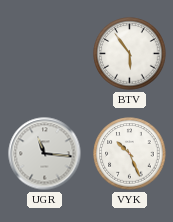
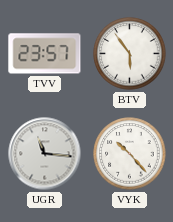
TVV: none -> 23:57
VYK: 10:26 -> 10:23
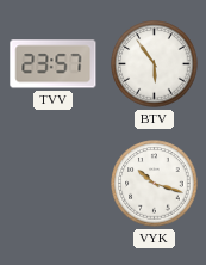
UGR: 11:16 -> none
VYK: 10:23 -> 10:18
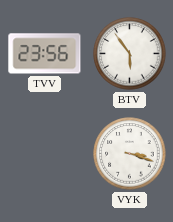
TVV: 23:57 -> 23:56
VYK: 10:18 -> 3:18
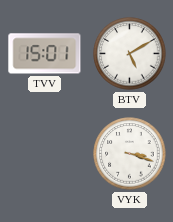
TVV: 23:56 -> 15:01
BTV: 5:54 -> 5:10
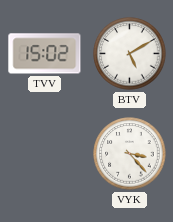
TVV: 15:01 -> 15:02
VYK: 3:18 -> 3:23
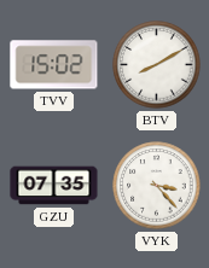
BTV: 5:10 -> 8:10
GZU: none -> 07:35
